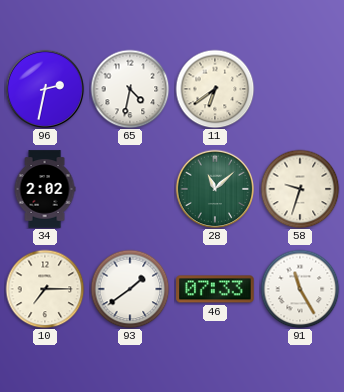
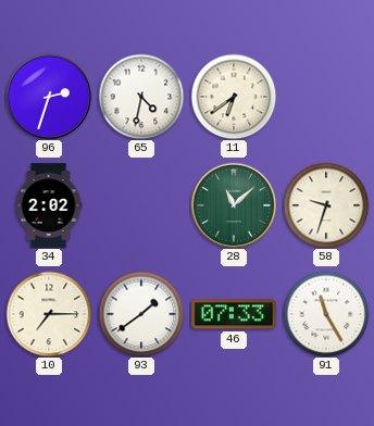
96: 2:32 -> 2:33
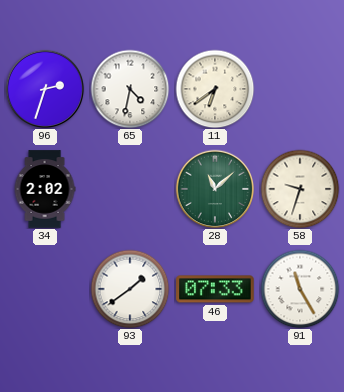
10: 7:15 -> none
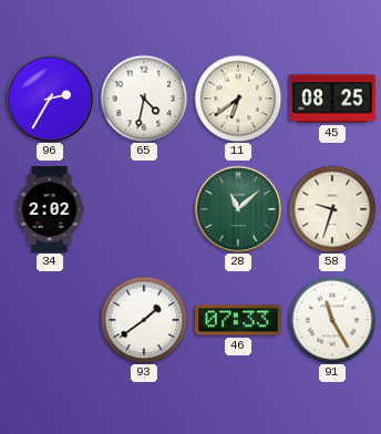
96: 2:33 -> 2:35
45: none -> 08:25
